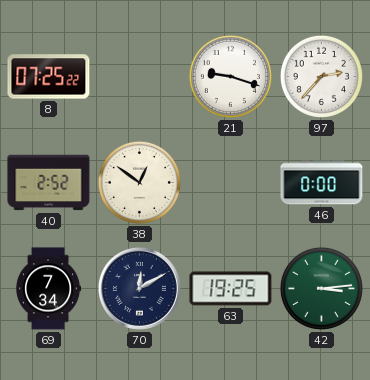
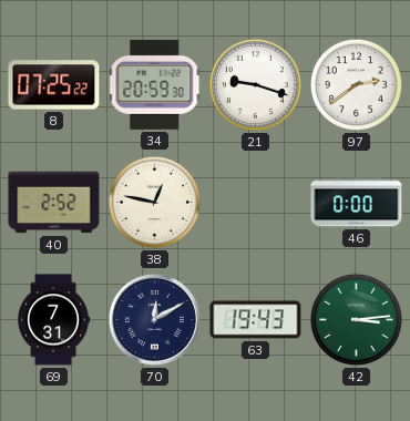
34: none -> 20:59
97: 2:37 -> 2:39
38: 12:51 -> 12:47
69: 7:34 -> 7:31
63: 19:25 -> 19:43
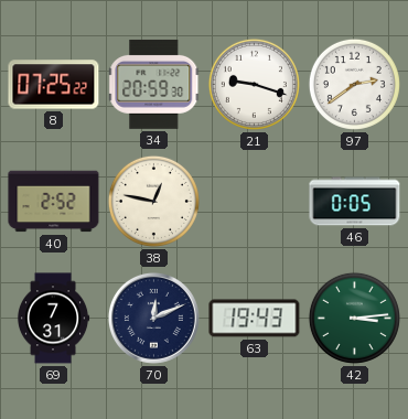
46: 0:00 -> 0:05
70: 12:10 -> 12:11
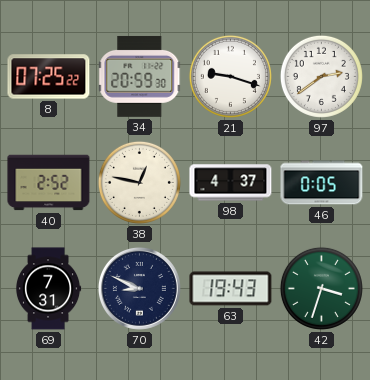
98: none -> 4:37
70: 12:11 -> 8:49
42: 3:14 -> 3:33
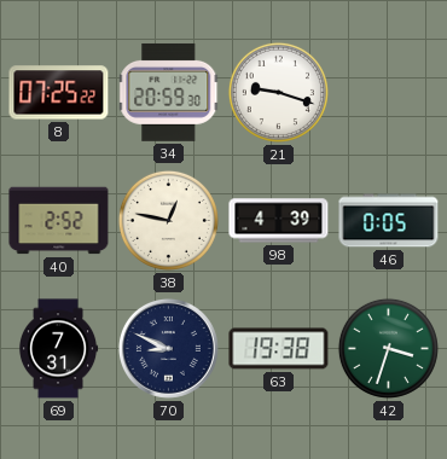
97: 2:39 -> none
98: 4:37 -> 4:39
63: 19:43 -> 19:38
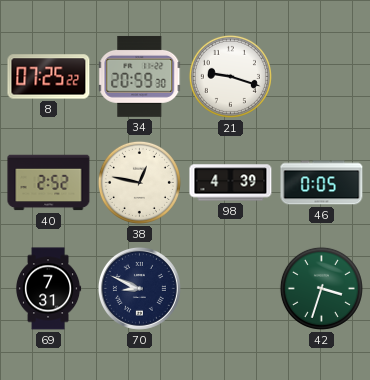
63: 19:38 -> none
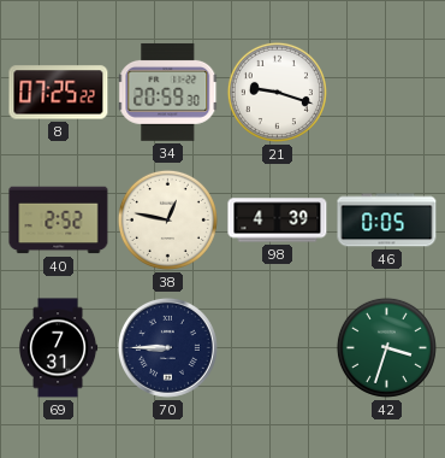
70: 8:49 -> 8:45
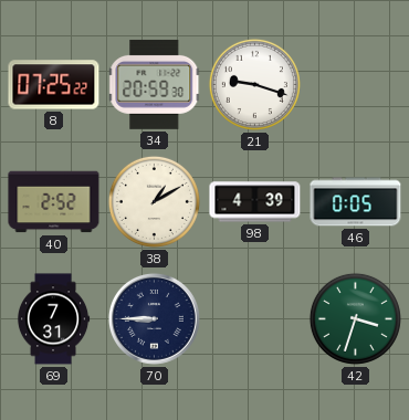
38: 12:47 -> 1:10
